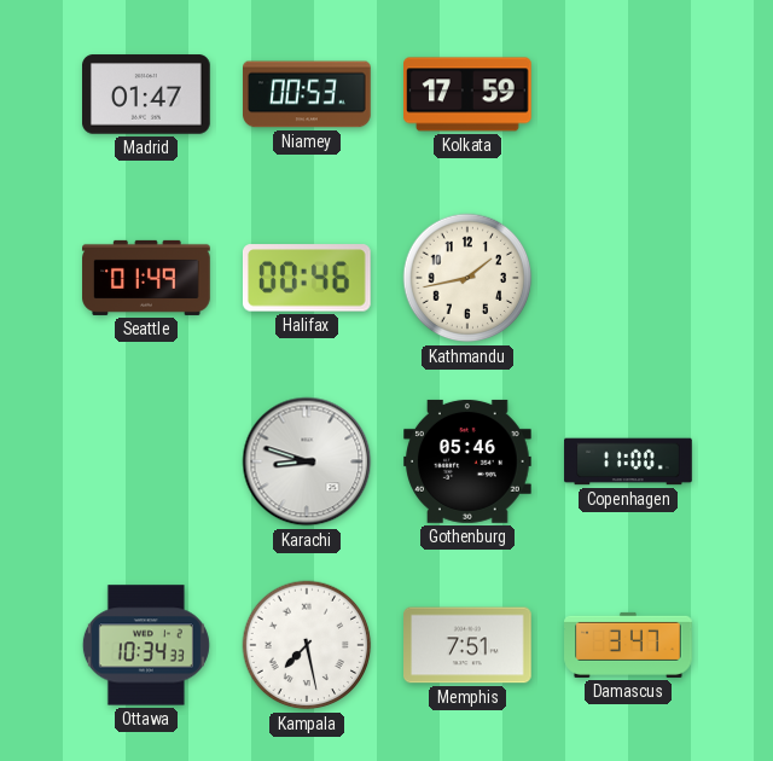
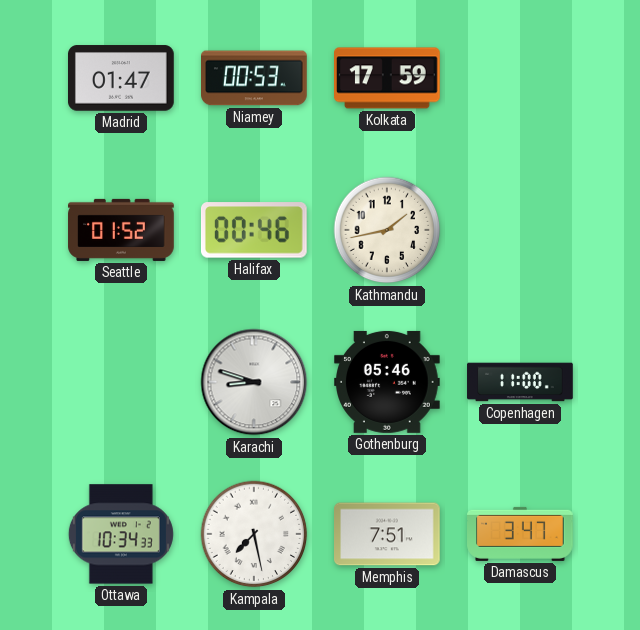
Seattle: 01:49 -> 01:52
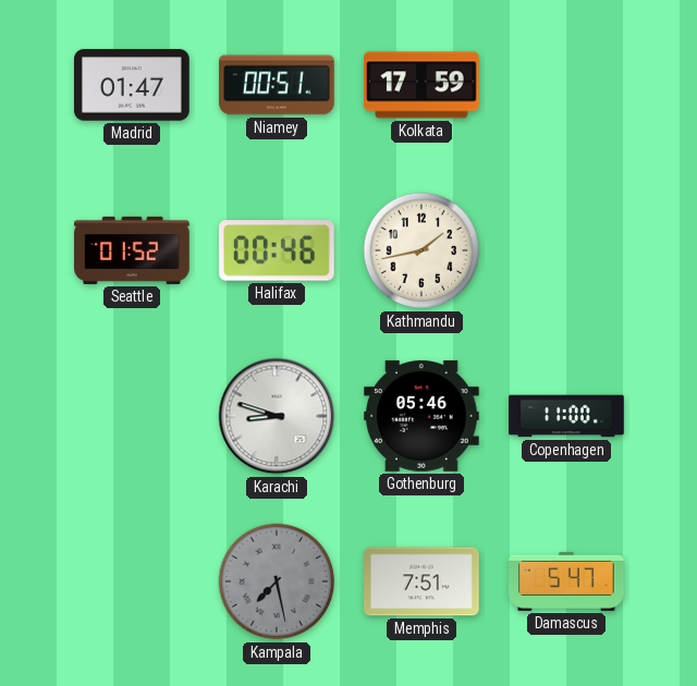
Niamey: 00:53 -> 00:51
Ottawa: 10:34 -> none
Kampala dial: white -> grey
Damascus: 3:47 -> 5:47
